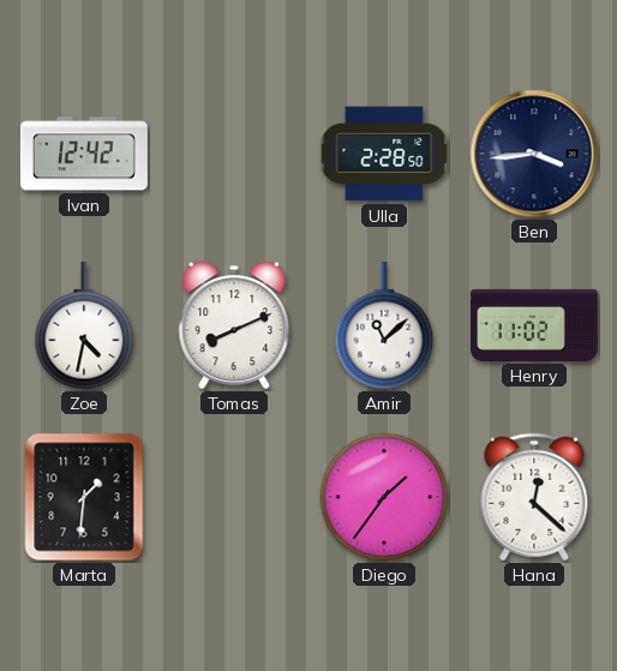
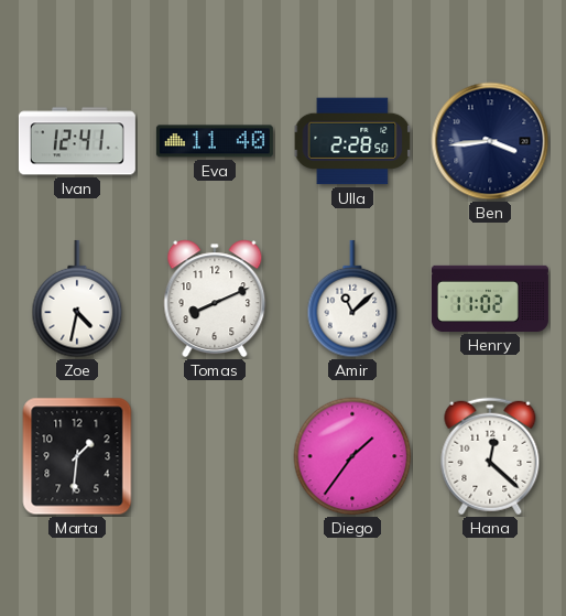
Ivan: 12:42 -> 12:41
Eva: none -> 11:40
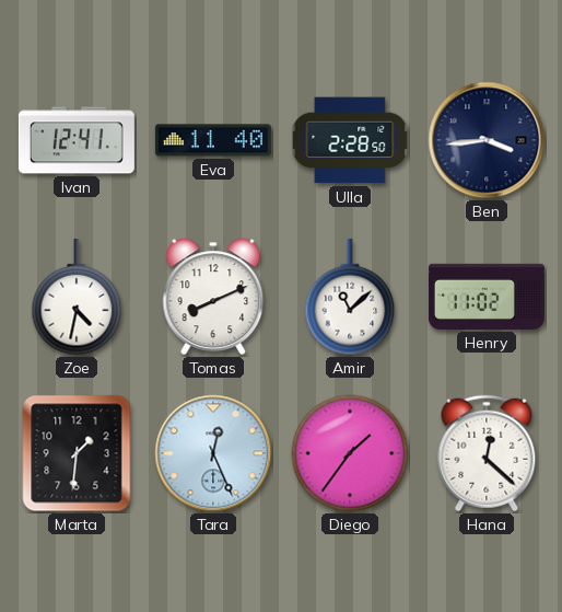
Tara: none -> 12:26
